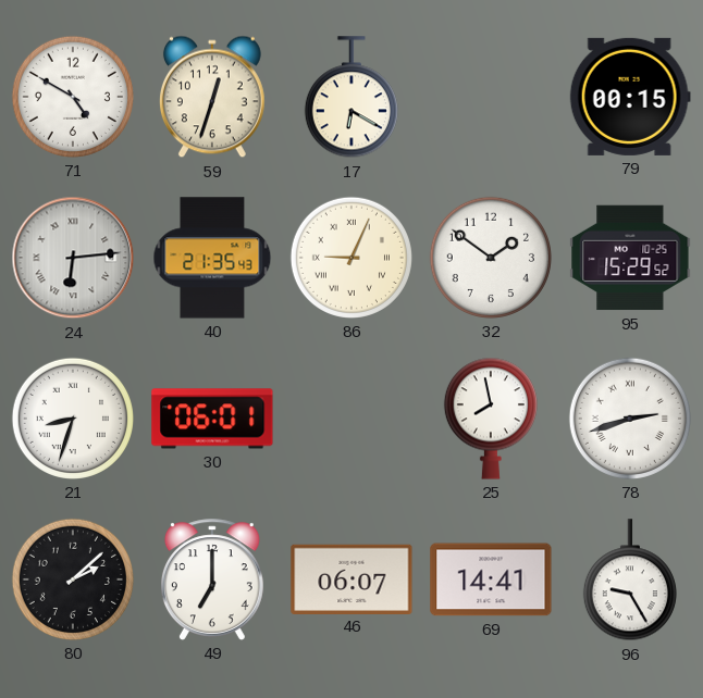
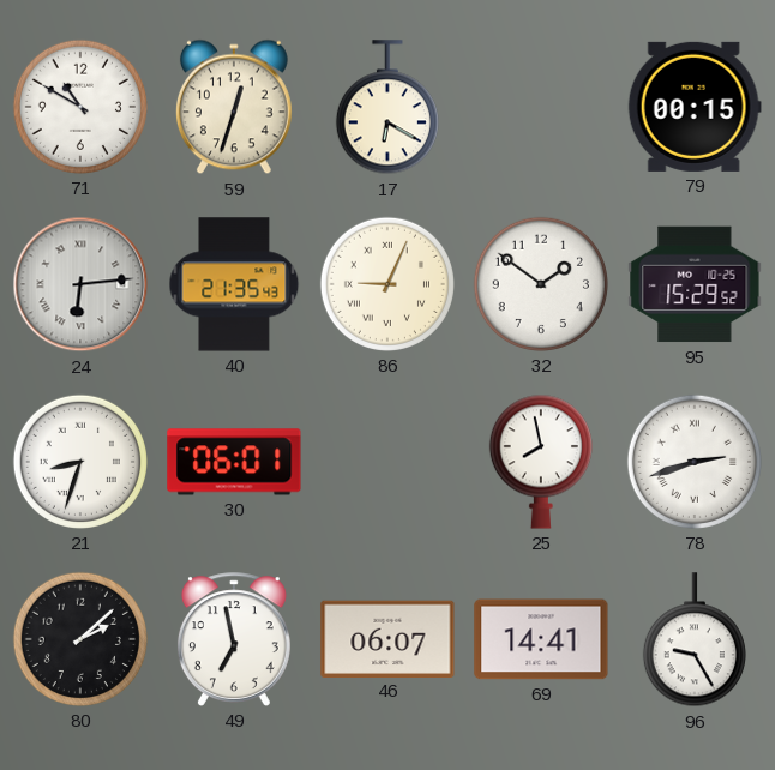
71: 4:50 -> 10:50
49: 7:00 -> 6:58
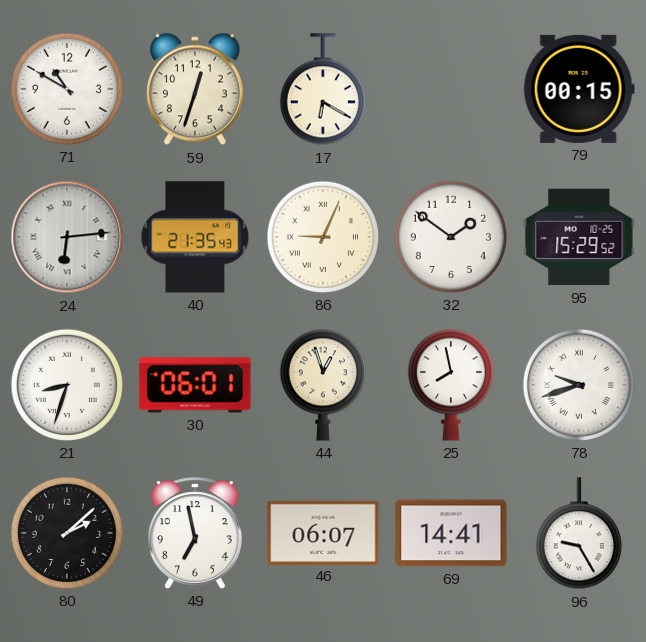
44: none -> 12:57
78: 2:42 -> 9:42
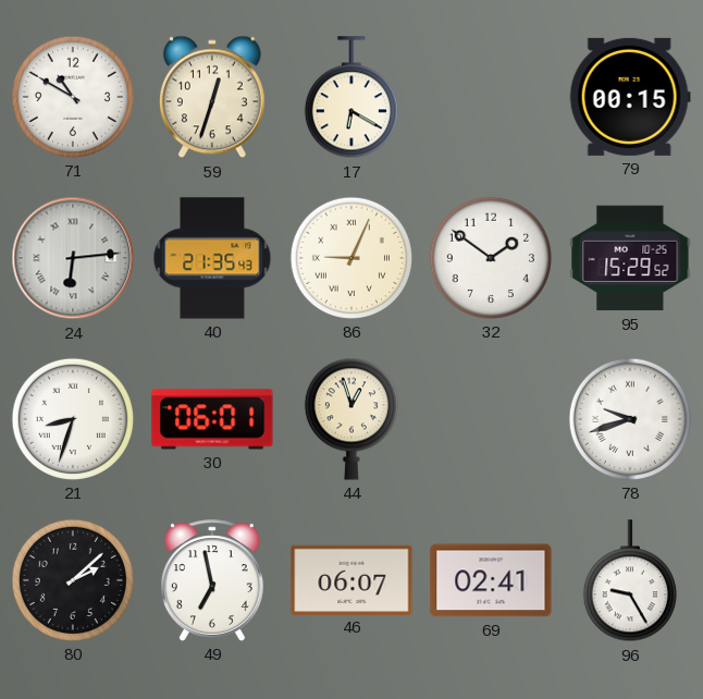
25: 7:58 -> none
69: 14:41 -> 02:41
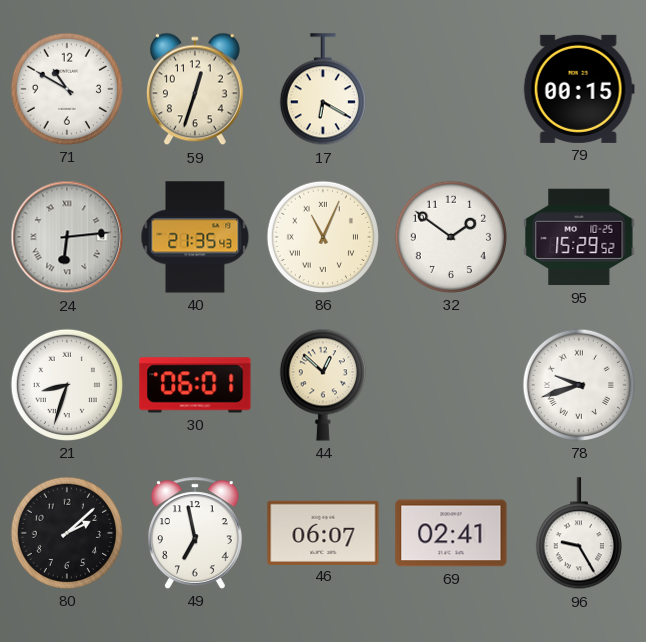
86: 9:04 -> 11:04
44: 12:57 -> 12:52
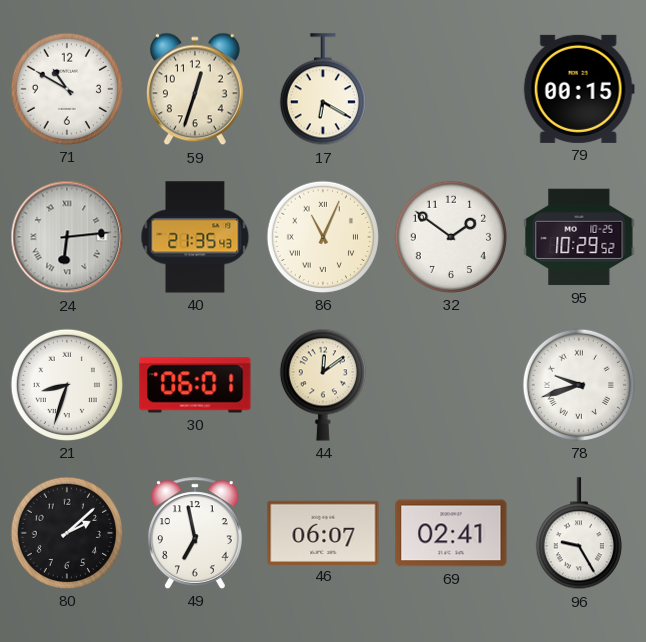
95: 15:29 -> 10:29
44: 12:52 -> 12:09
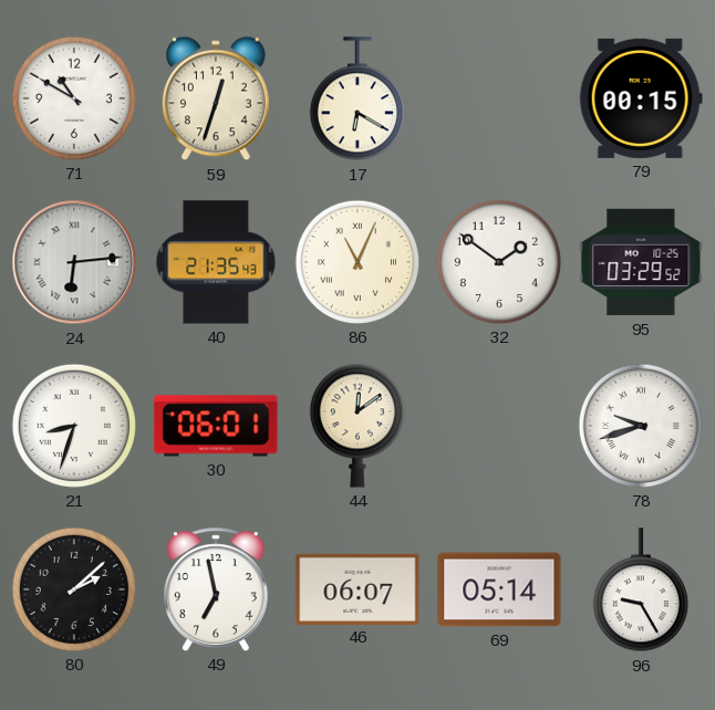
95: 10:29 -> 03:29
69: 02:41 -> 05:14
